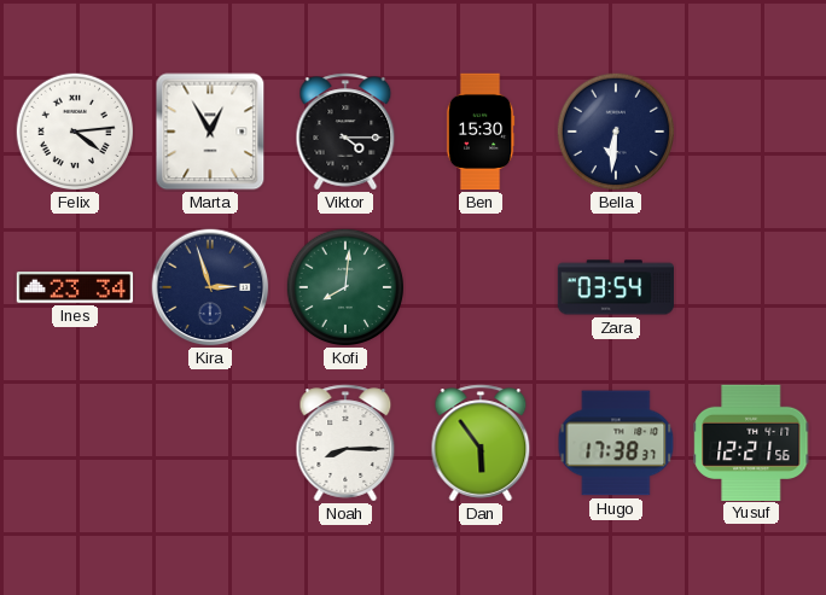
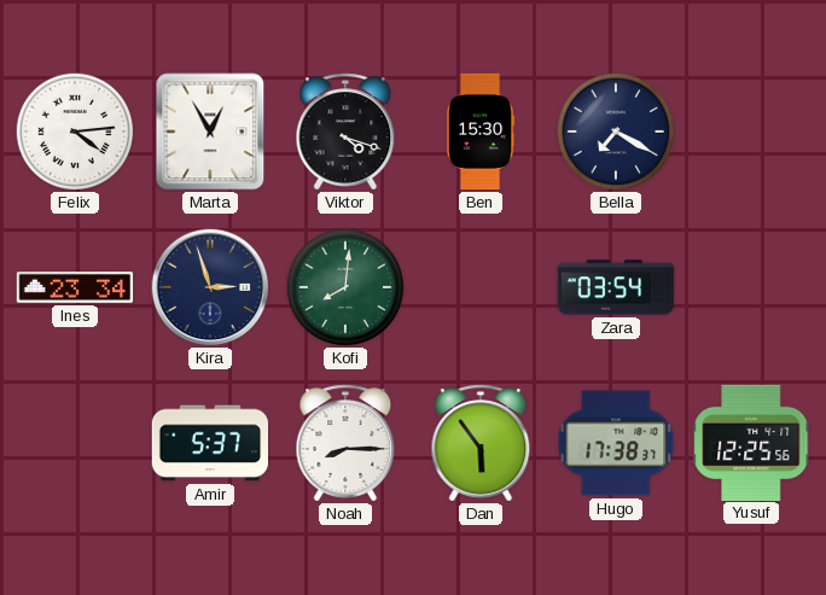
Viktor: 4:15 -> 4:18
Bella: 6:31 -> 7:20
Amir: none -> 5:37
Yusuf: 12:21 -> 12:25
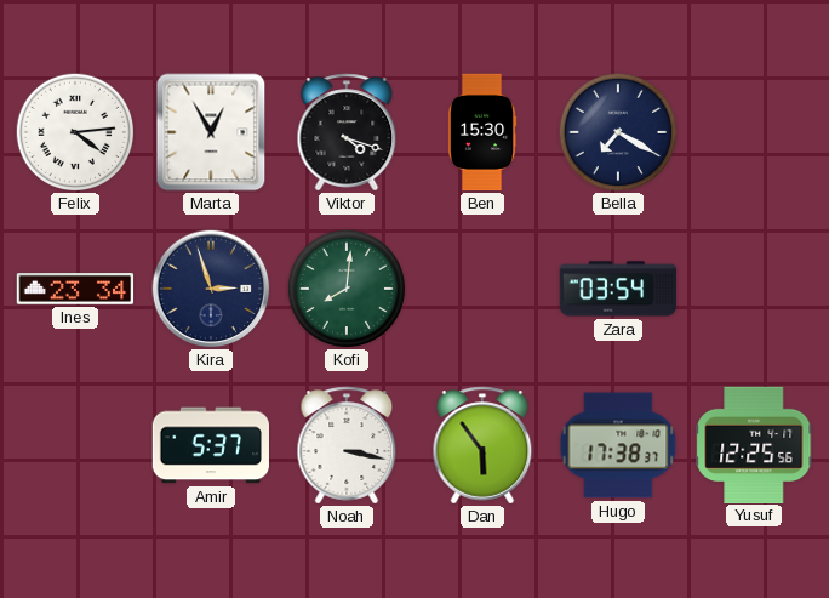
Noah: 8:15 -> 3:17
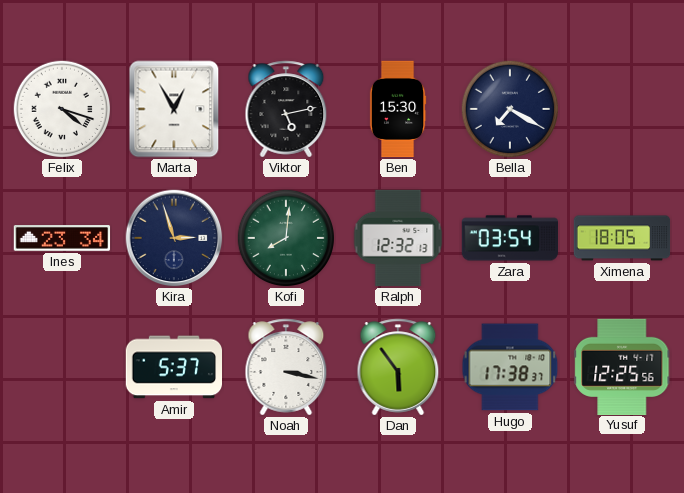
Felix: 4:14 -> 4:18
Viktor: 4:18 -> 5:13
Ralph: none -> 12:32
Ximena: none -> 18:05
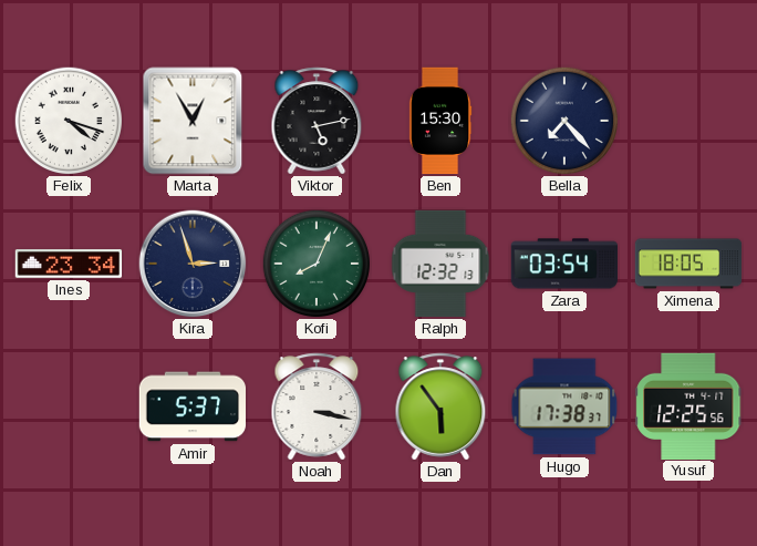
Bella: 7:20 -> 7:23
Kofi: 8:01 -> 8:04
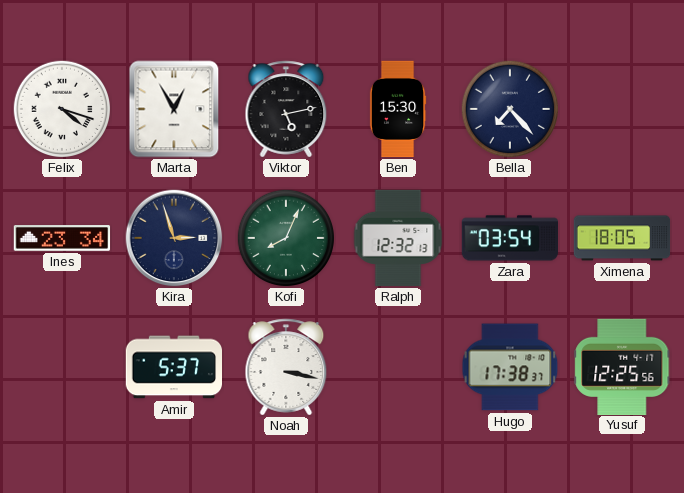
Dan: 5:54 -> none
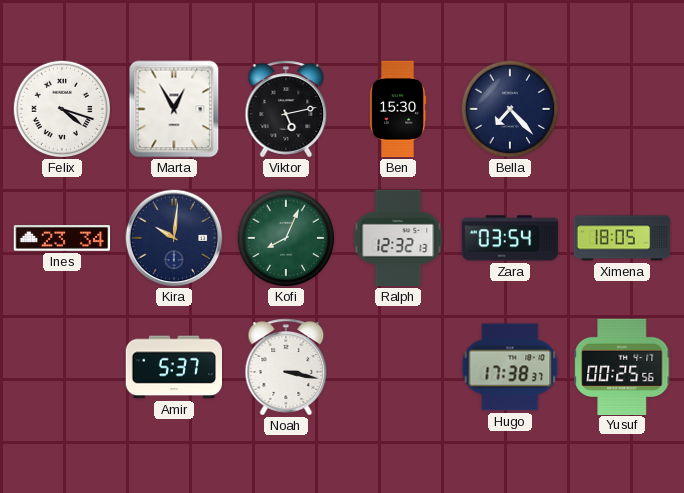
Kira: 2:57 -> 10:01
Yusuf: 12:25 -> 00:25
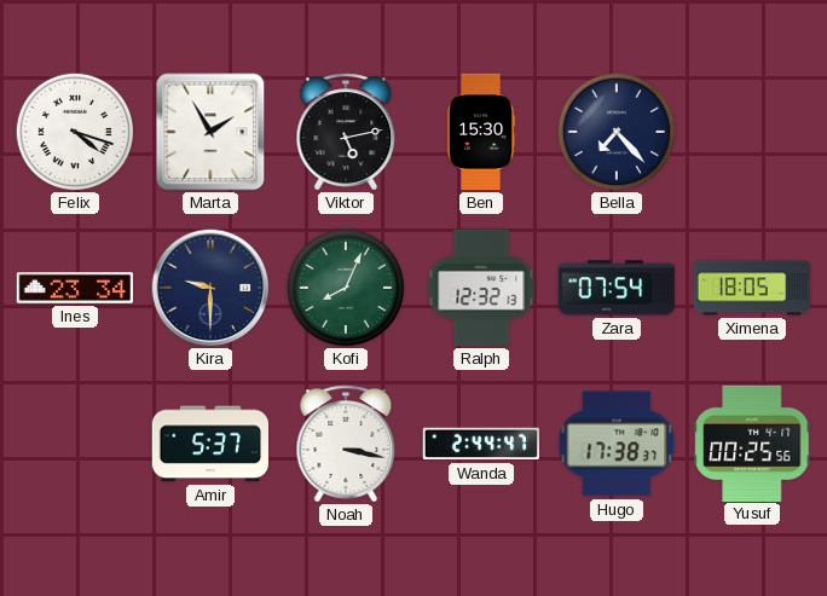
Marta: 12:55 -> 1:55
Kira: 10:01 -> 9:30
Zara: 03:54 -> 07:54
Wanda: none -> 2:44
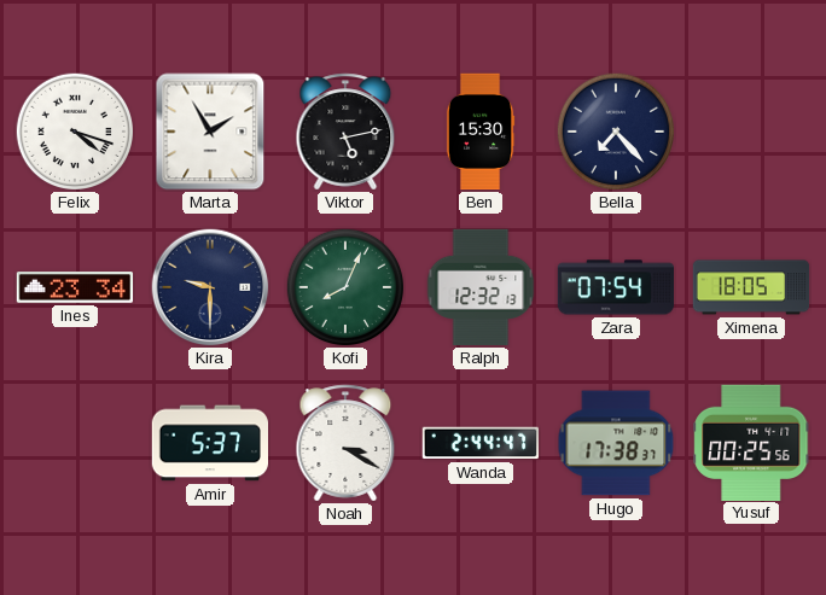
Noah: 3:17 -> 3:20
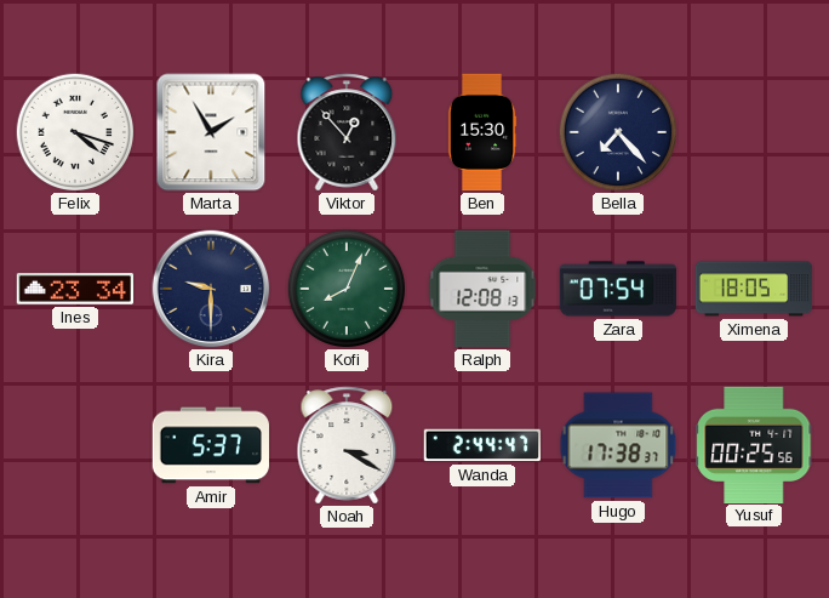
Viktor: 5:13 -> 12:53
Ralph: 12:32 -> 12:08
